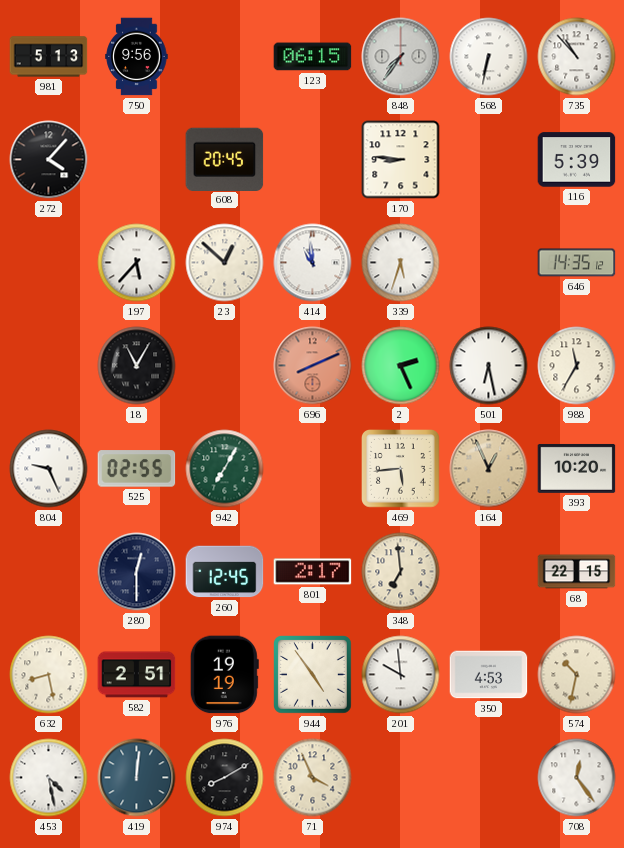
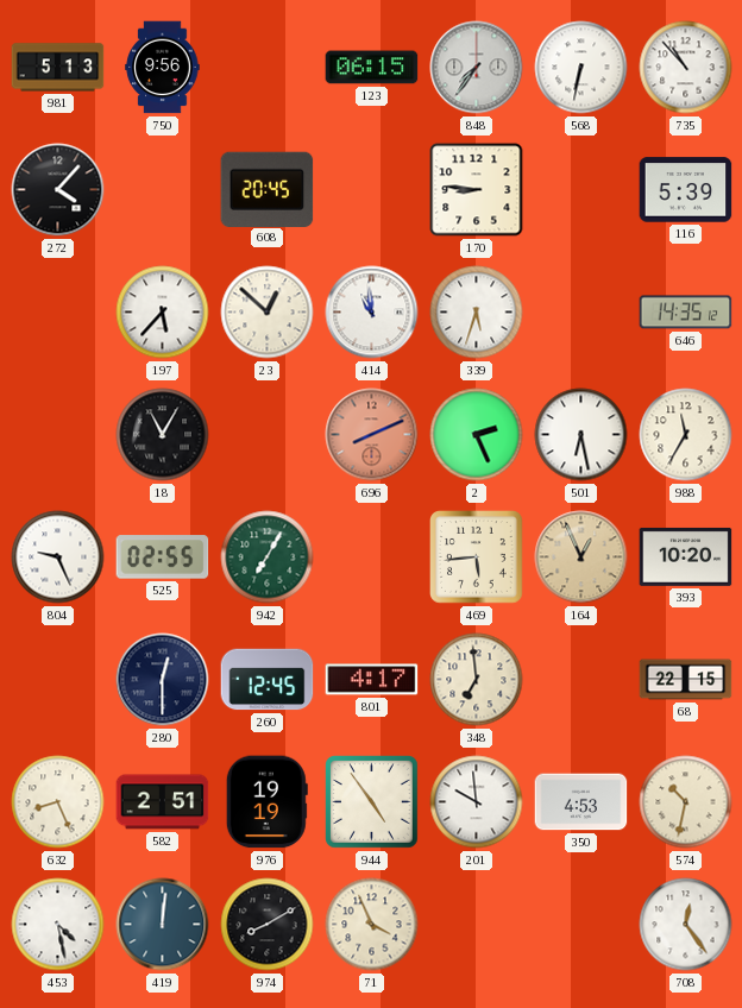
801: 2:17 -> 4:17
632: 8:28 -> 8:26
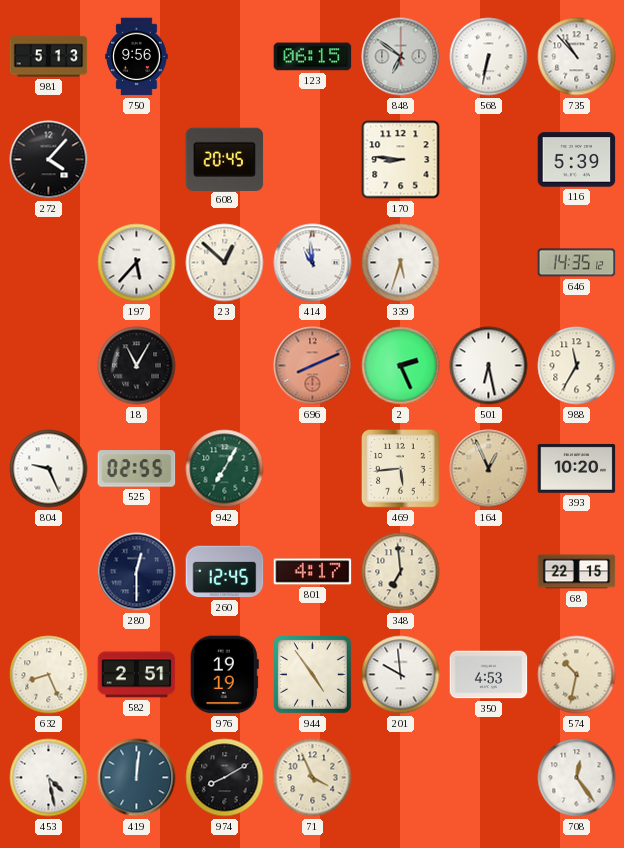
848: 7:36 -> 6:51
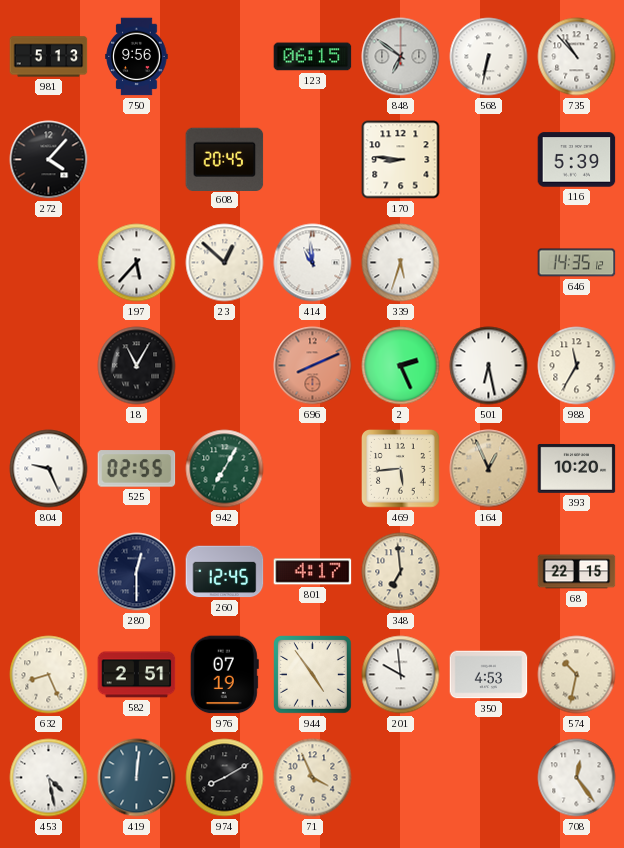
976: 19:19 -> 07:19
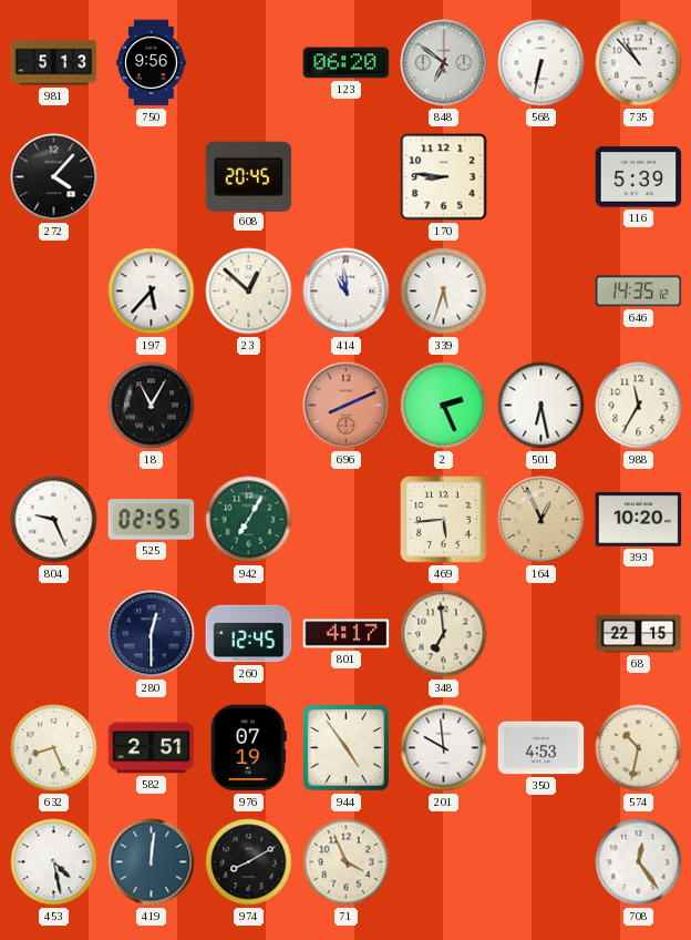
123: 06:15 -> 06:20
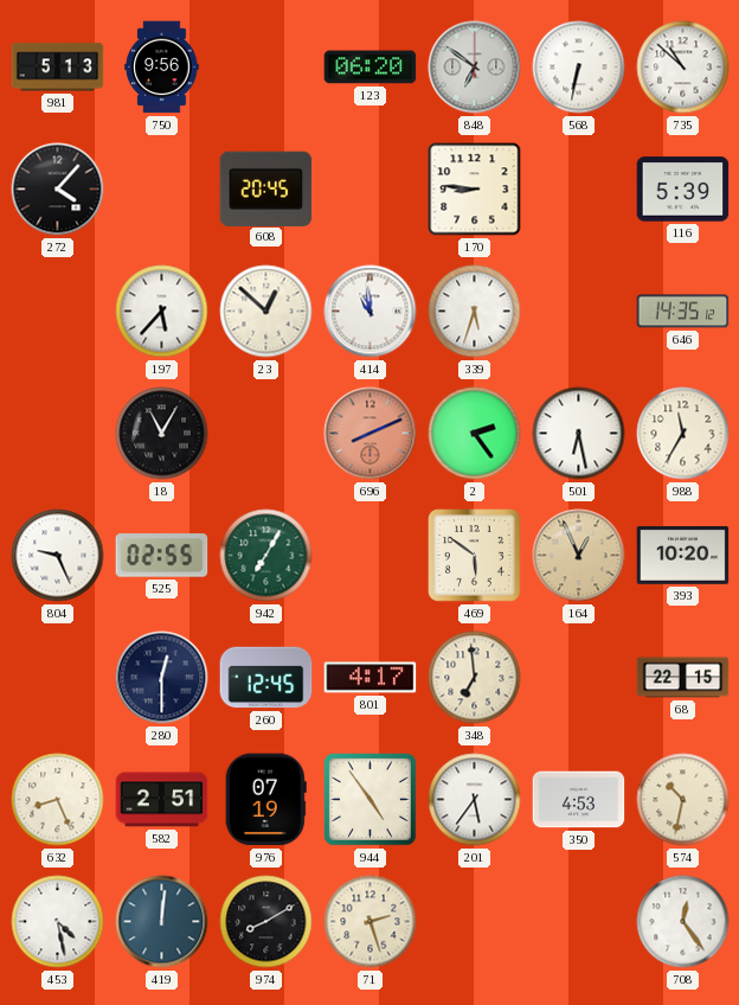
735: 10:53 -> 10:52
2: 2:26 -> 2:24
469: 5:44 -> 5:51
201: 9:59 -> 5:36
71: 3:56 -> 2:27
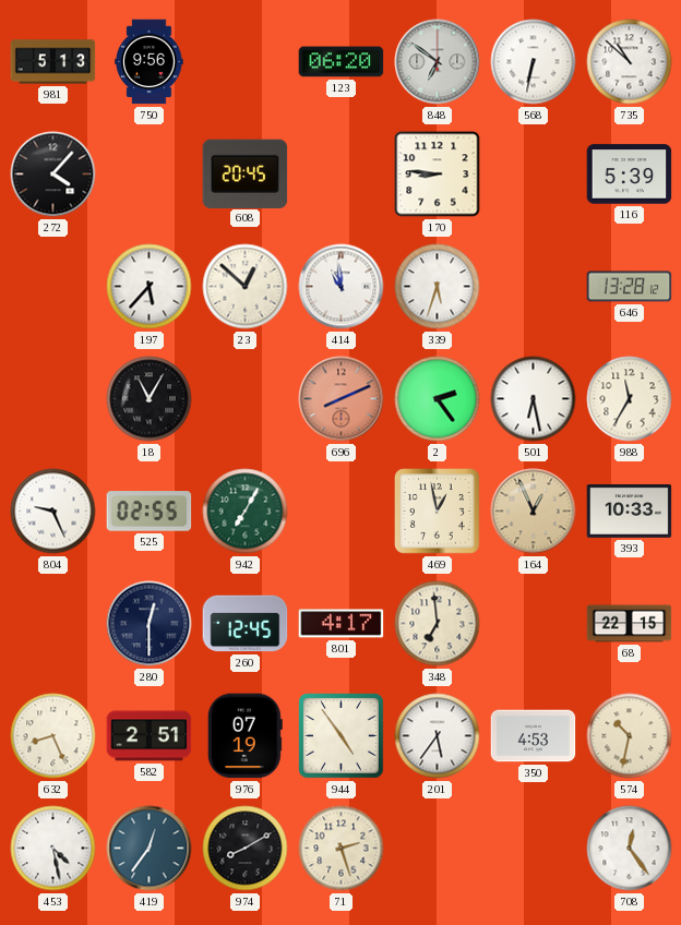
646: 14:35 -> 13:28
469: 5:51 -> 12:58
393: 10:20 -> 10:33
419: 12:01 -> 12:36
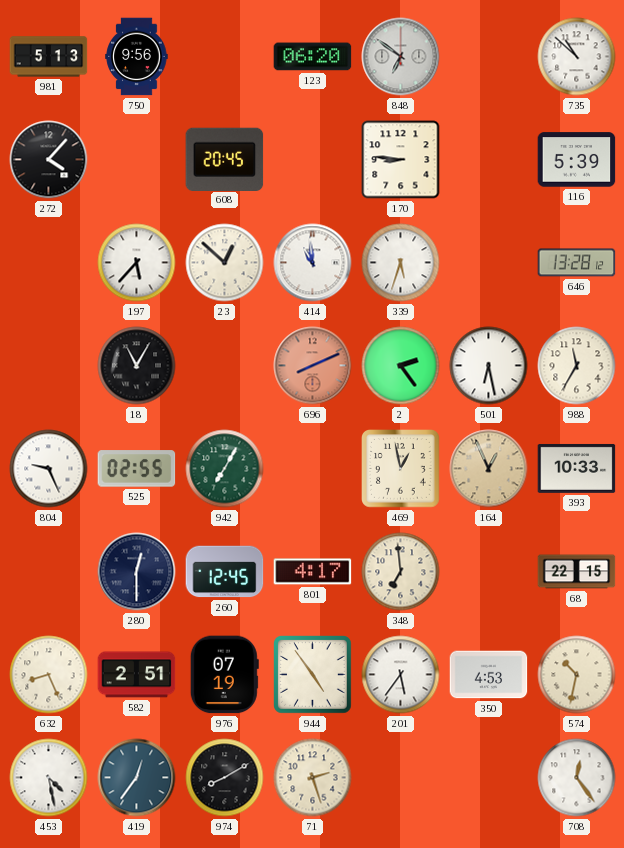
568: 6:32 -> none
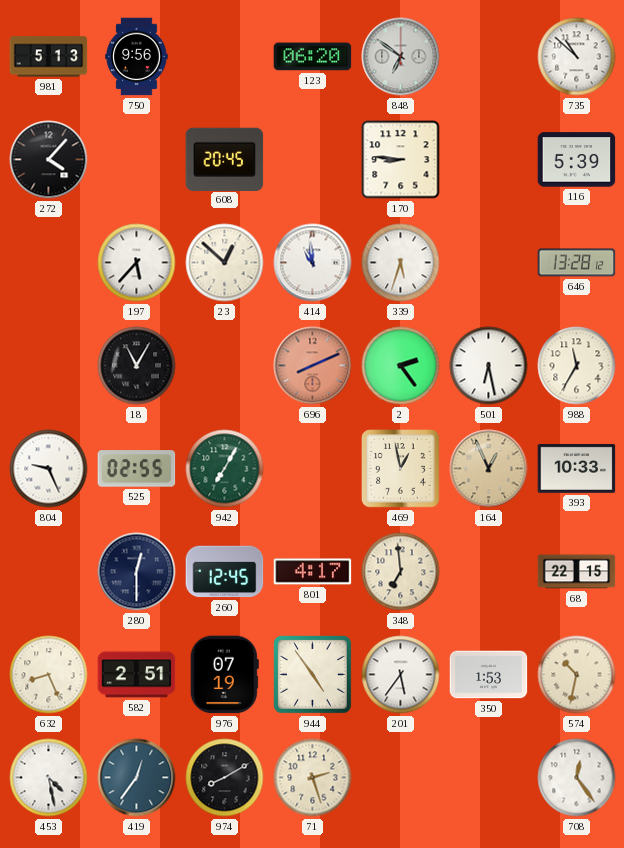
350: 4:53 -> 1:53
